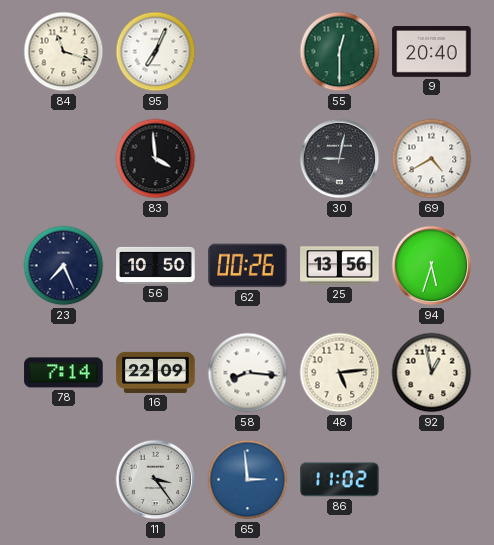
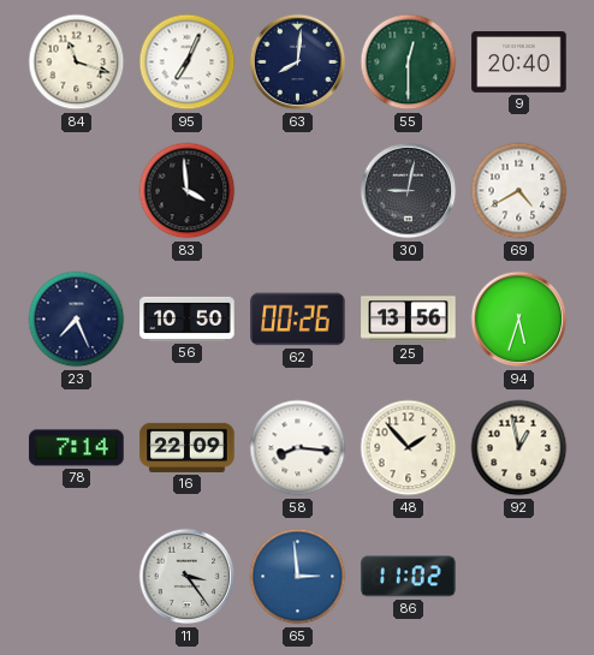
63: none -> 8:01
48: 5:14 -> 1:53
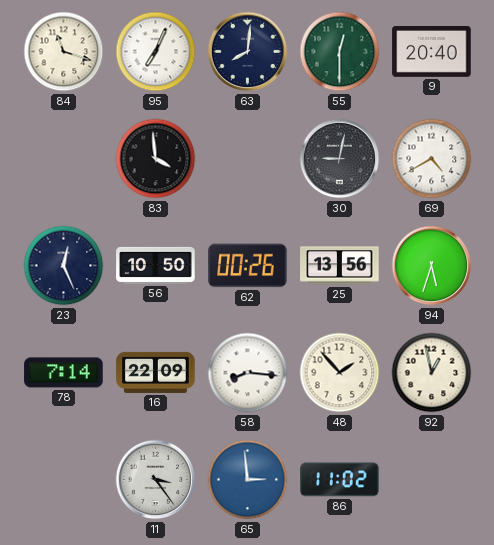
23: 7:26 -> 12:26
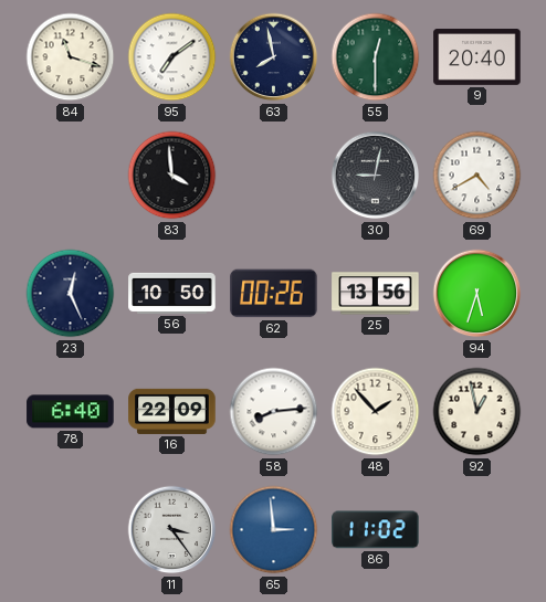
95: 7:04 -> 7:09
63: 8:01 -> 7:58
78: 7:14 -> 6:40
58: 8:16 -> 8:14
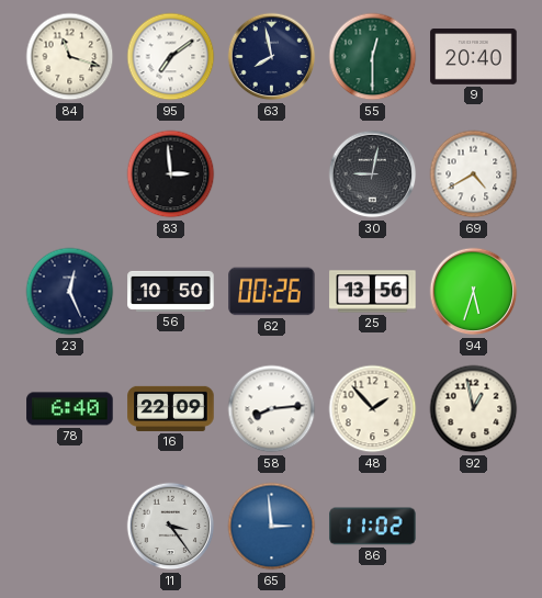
83: 3:59 -> 2:59
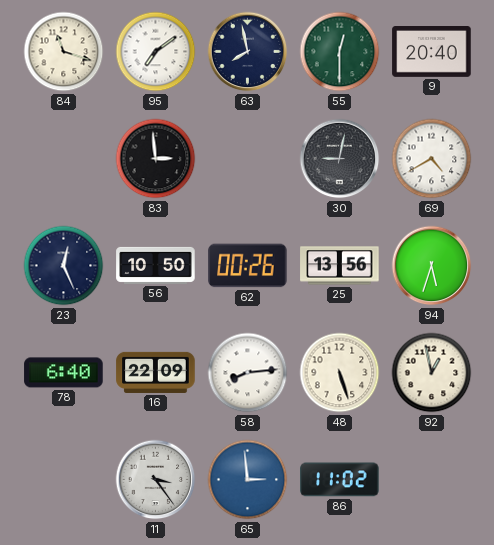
48: 1:53 -> 5:27
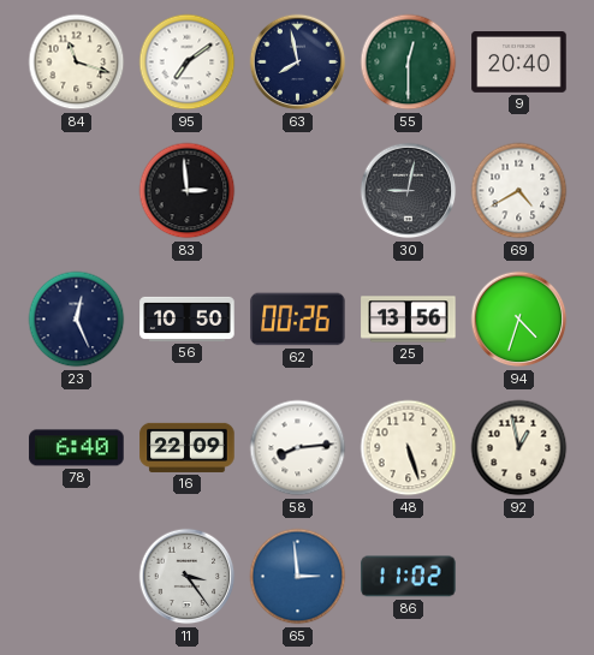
94: 5:33 -> 4:33
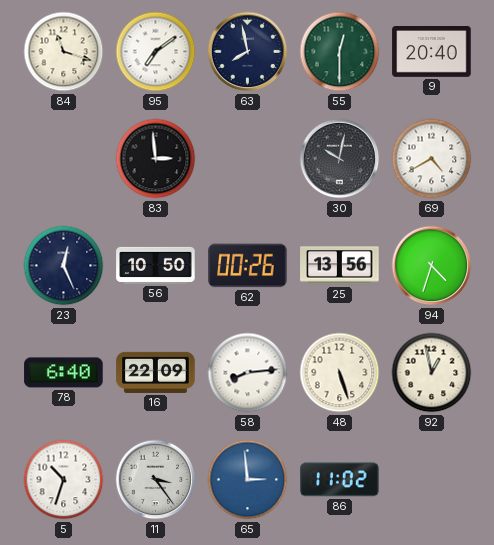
30: 9:02 -> 10:02
5: none -> 10:33
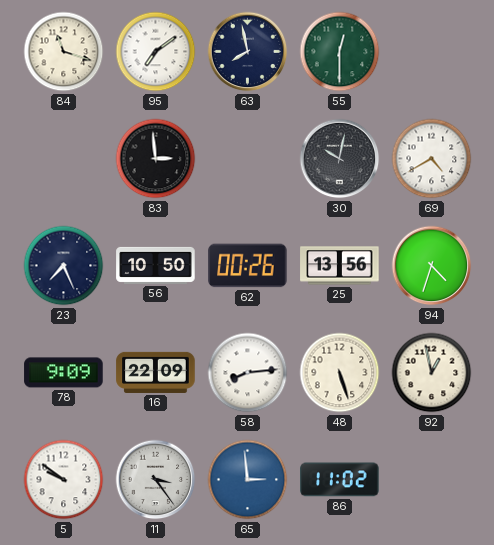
9: 20:40 -> none
23: 12:26 -> 7:26
78: 6:40 -> 9:09
5: 10:33 -> 9:51
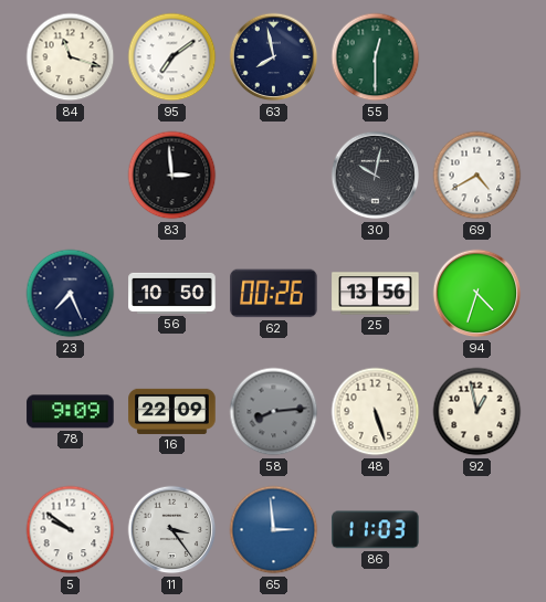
58 dial: white -> grey
86: 11:02 -> 11:03
